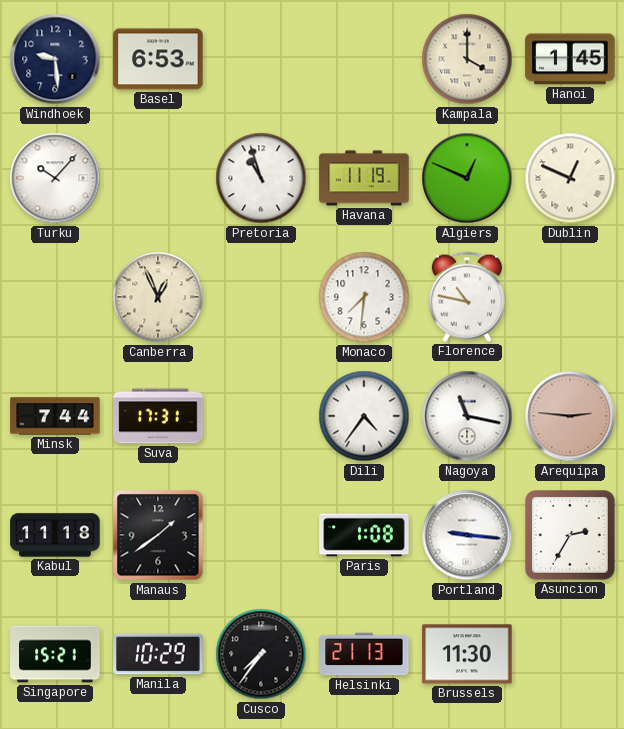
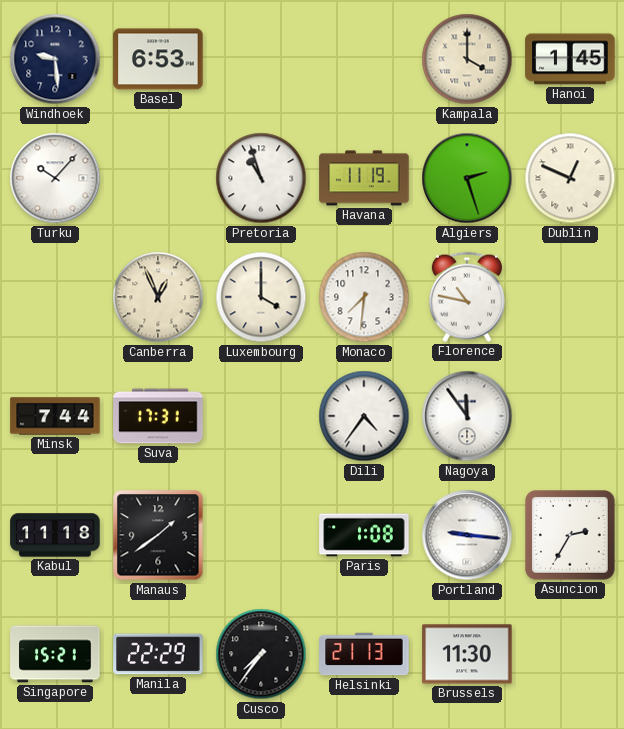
Algiers: 12:49 -> 2:27
Luxembourg: none -> 4:00
Nagoya: 11:17 -> 11:54
Arequipa: 2:46 -> none
Manila: 10:29 -> 22:29
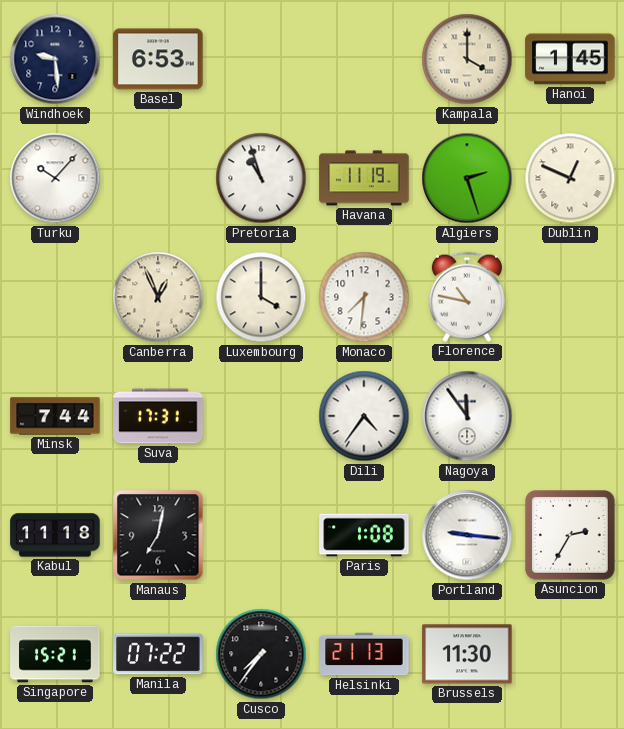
Manaus: 1:39 -> 7:02
Manila: 22:29 -> 07:22
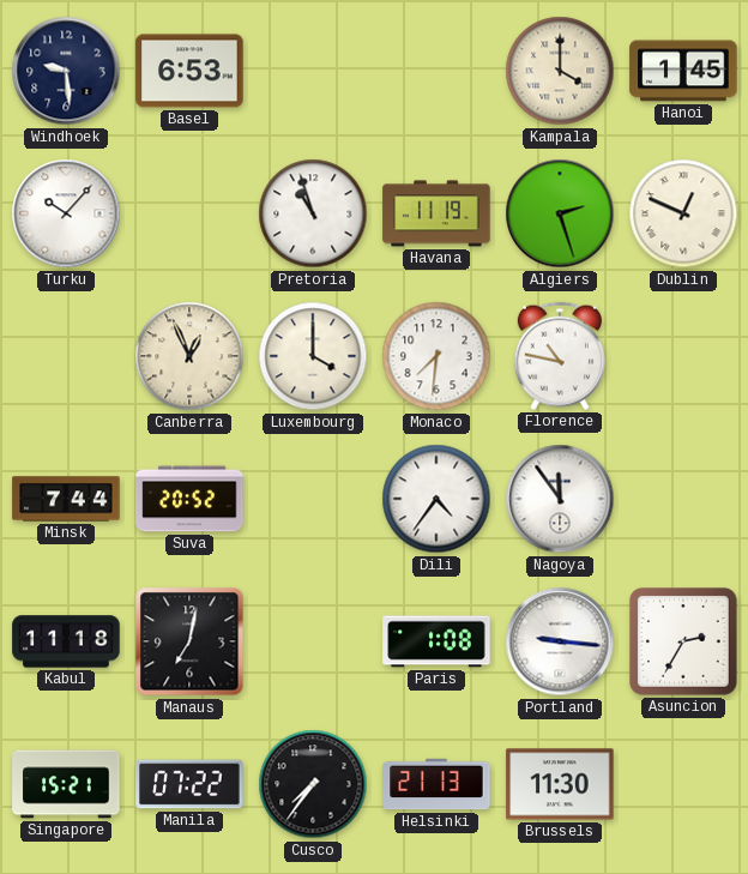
Suva: 17:31 -> 20:52
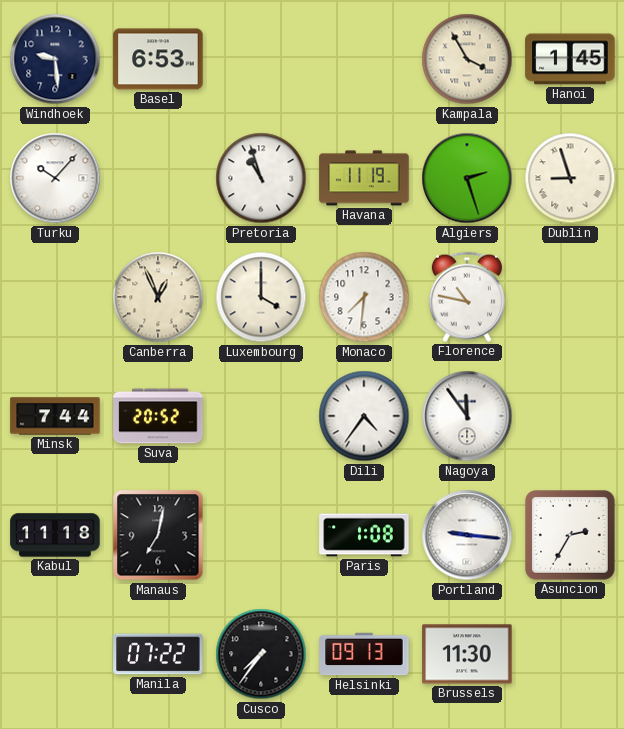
Kampala: 4:00 -> 3:55
Dublin: 12:49 -> 8:57
Singapore: 15:21 -> none
Helsinki: 21:13 -> 09:13
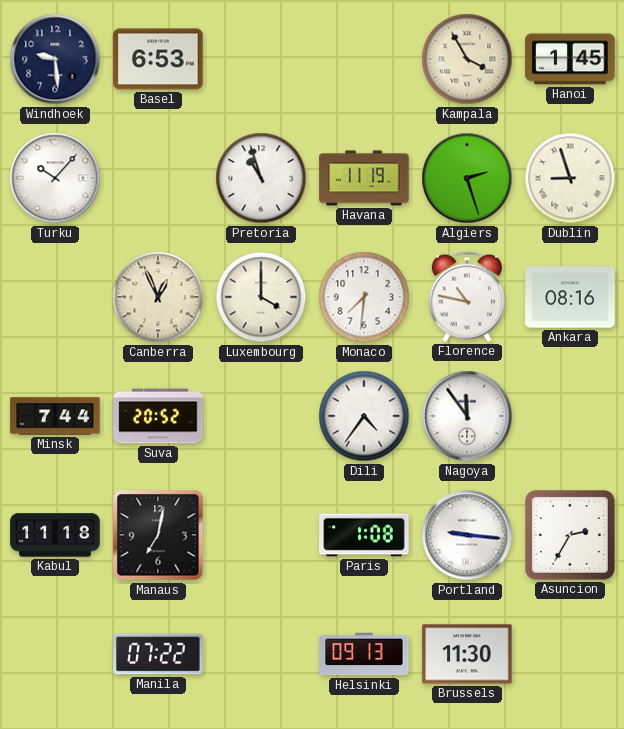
Ankara: none -> 08:16
Cusco: 7:36 -> none
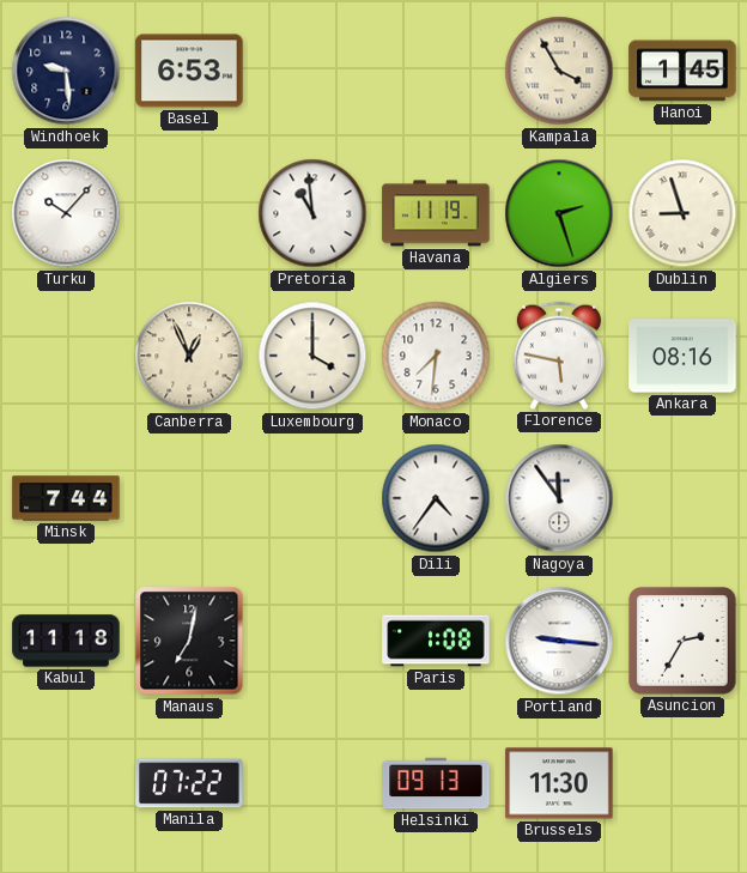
Pretoria: 10:57 -> 10:59
Florence: 10:47 -> 5:47
Suva: 20:52 -> none
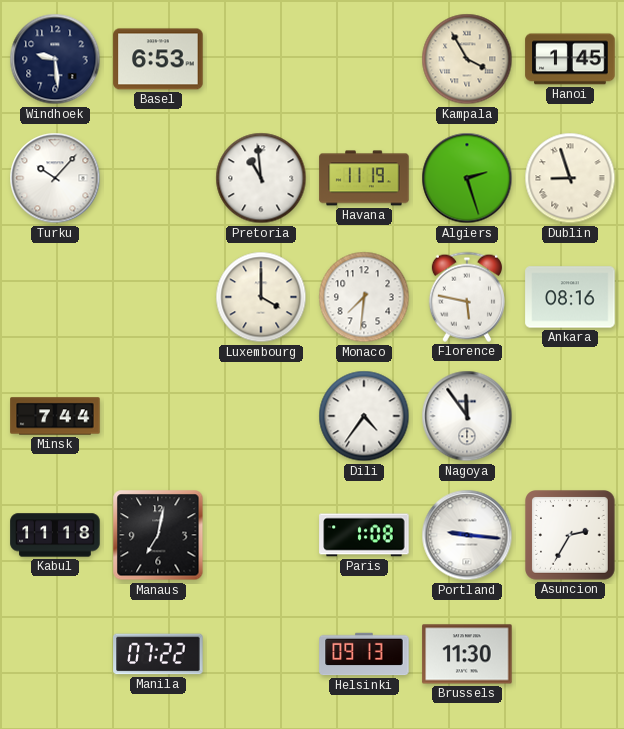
Canberra: 12:56 -> none
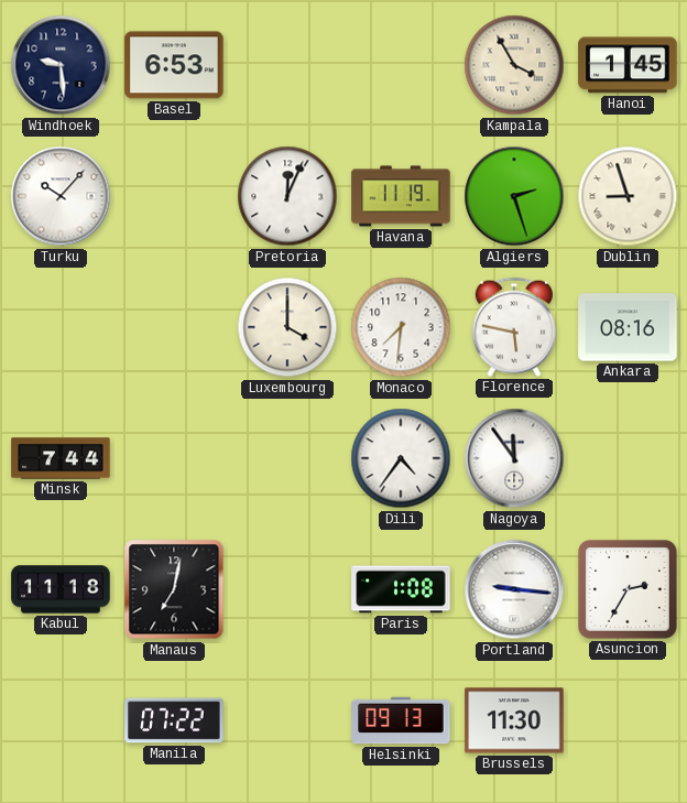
Pretoria: 10:59 -> 12:04
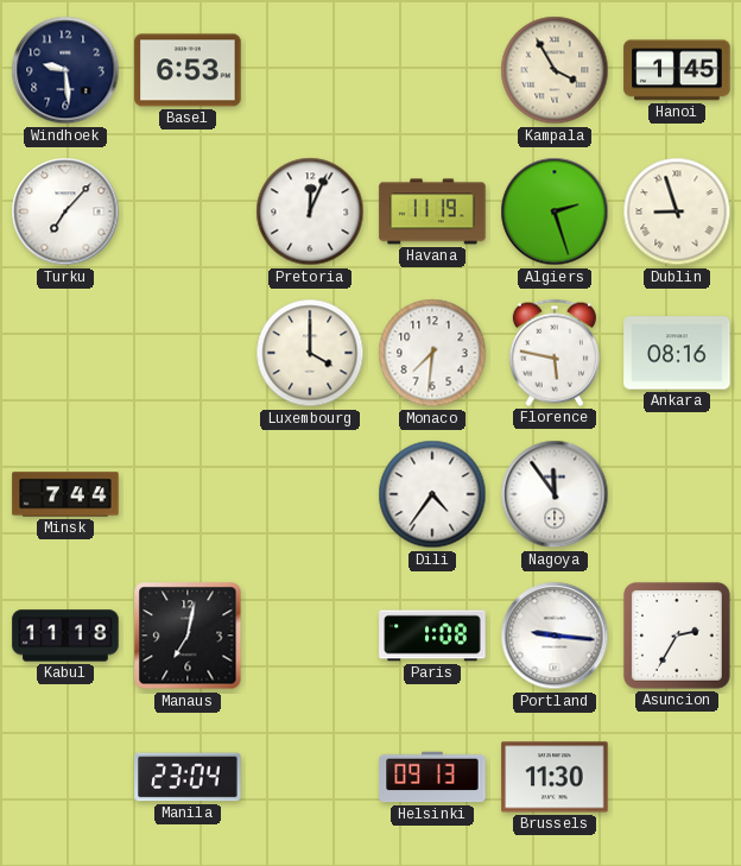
Turku: 10:07 -> 7:07
Manila: 07:22 -> 23:04
